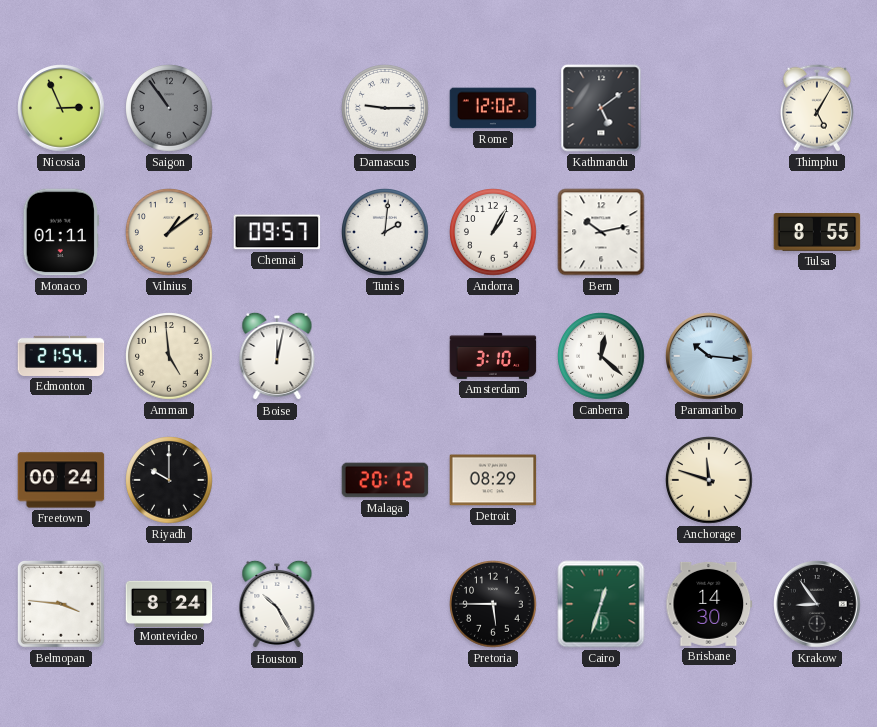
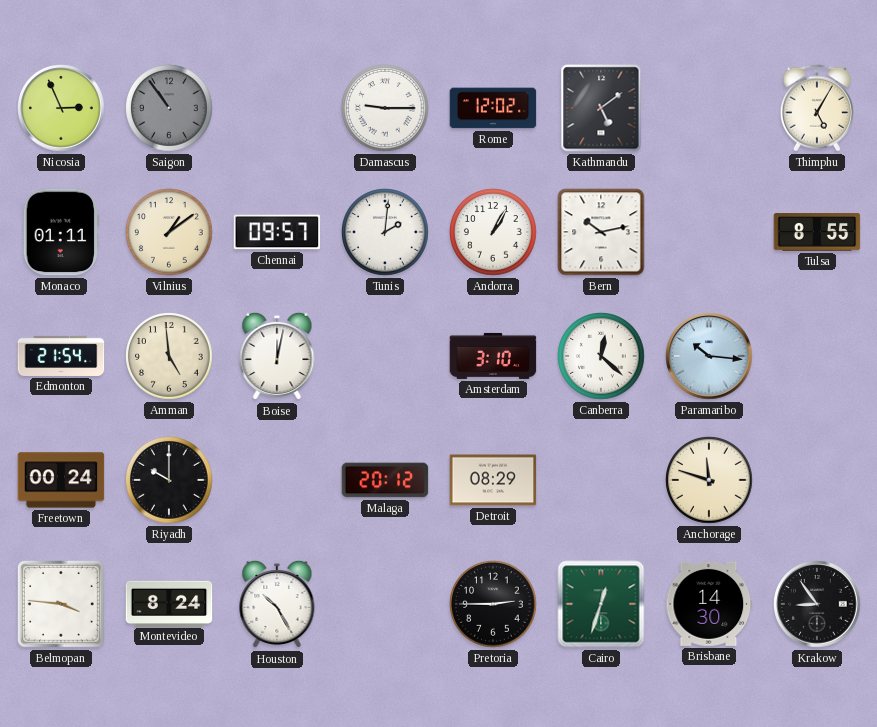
Pretoria: 5:45 -> 2:45
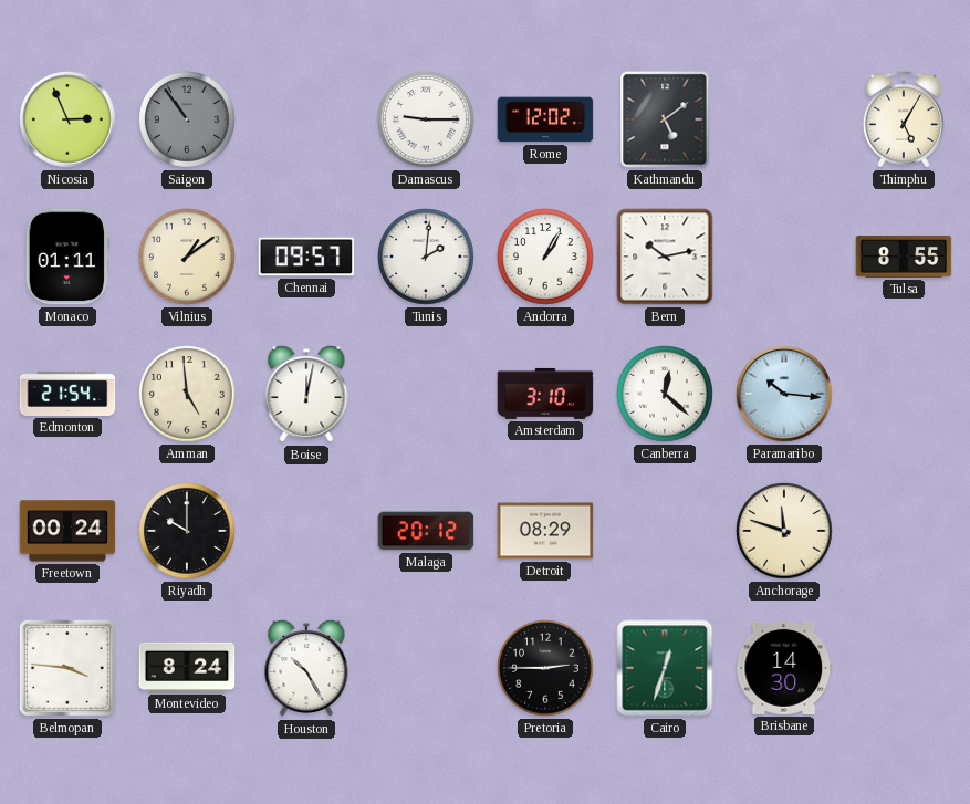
Krakow: 8:54 -> none
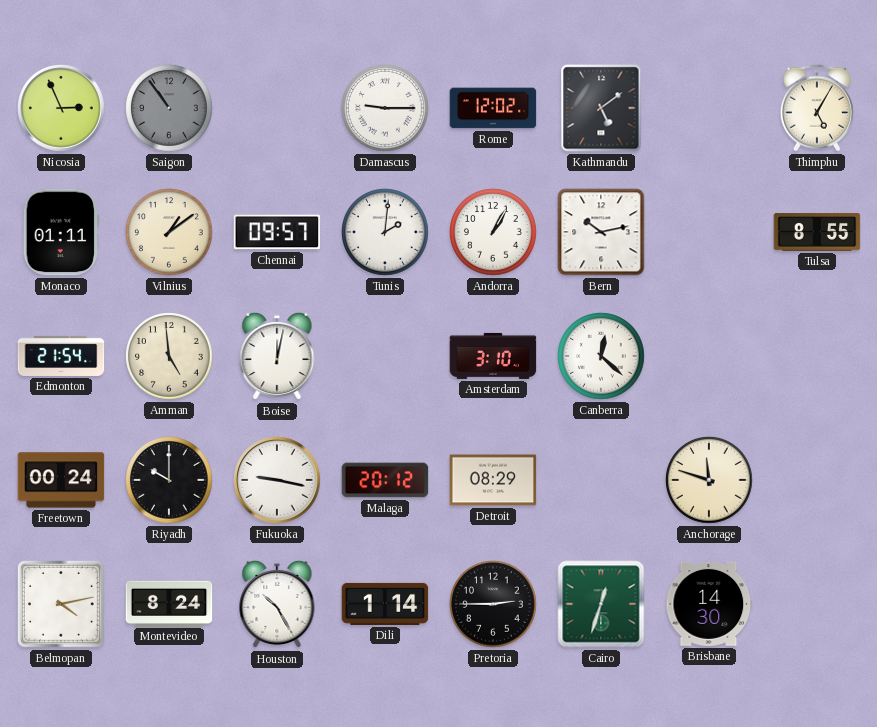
Paramaribo: 10:16 -> none
Fukuoka: none -> 9:17
Belmopan: 3:46 -> 4:13
Dili: none -> 1:14
